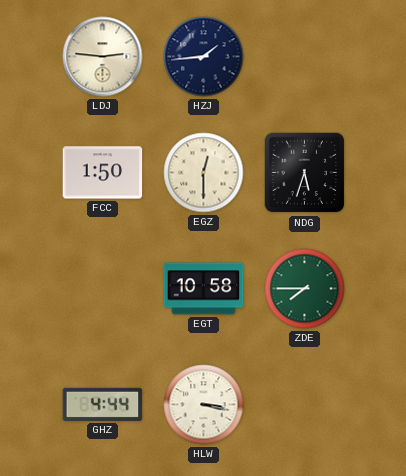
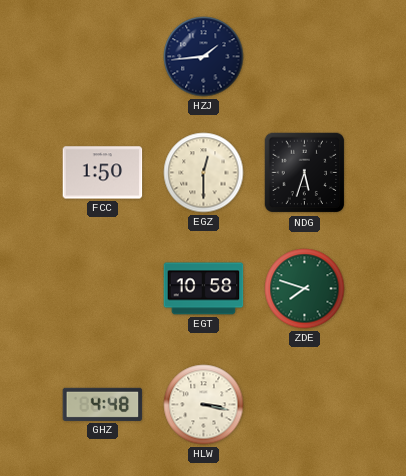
LDJ: 2:46 -> none
ZDE: 7:45 -> 7:48
GHZ: 4:44 -> 4:48
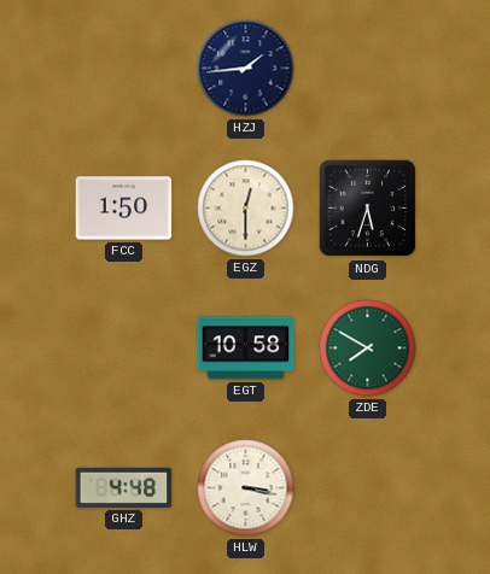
ZDE: 7:48 -> 7:50
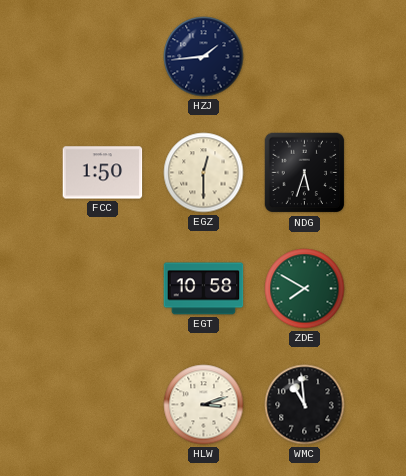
GHZ: 4:48 -> none
HLW: 3:17 -> 3:12
WMC: none -> 10:59
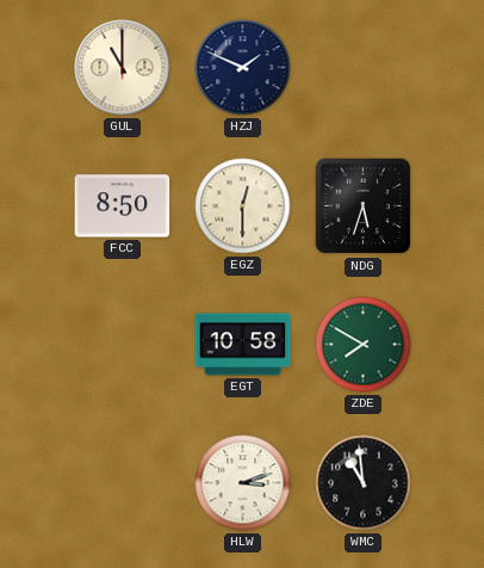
GUL: none -> 11:00
HZJ: 1:44 -> 1:49
FCC: 1:50 -> 8:50
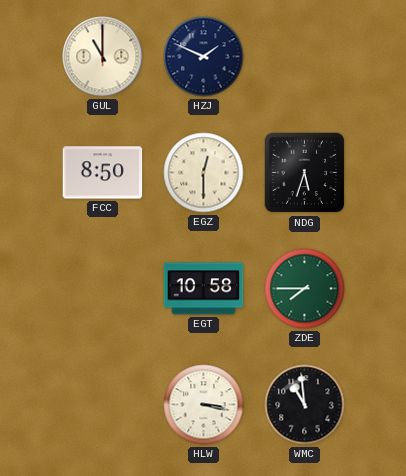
ZDE: 7:50 -> 7:45
HLW: 3:12 -> 3:17
